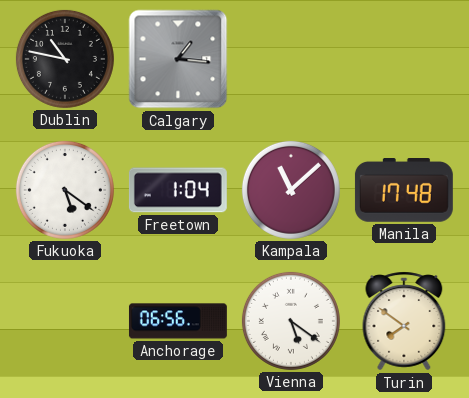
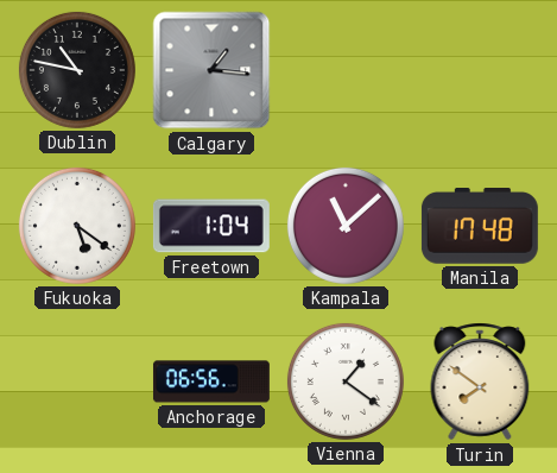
Vienna: 5:21 -> 1:21
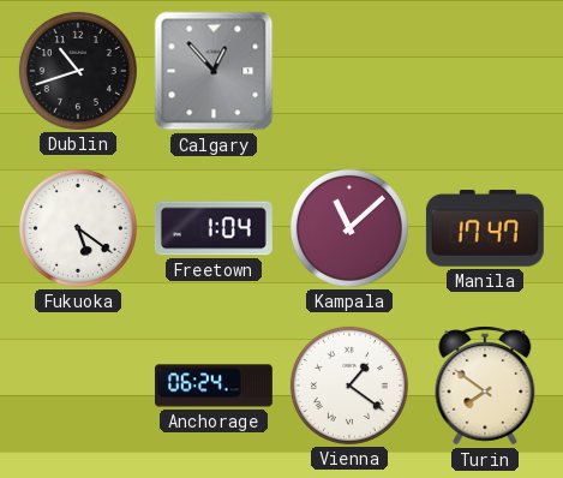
Dublin: 10:47 -> 10:42
Calgary: 1:16 -> 12:53
Manila: 17:48 -> 17:47
Anchorage: 06:56 -> 06:24
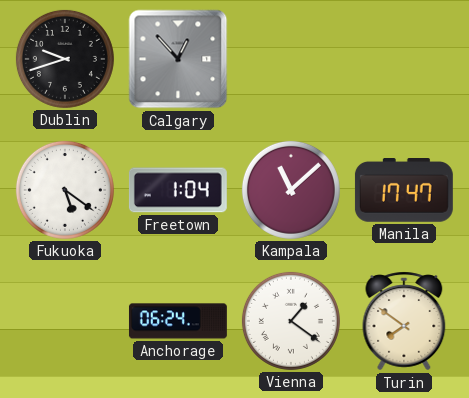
Dublin: 10:42 -> 9:42
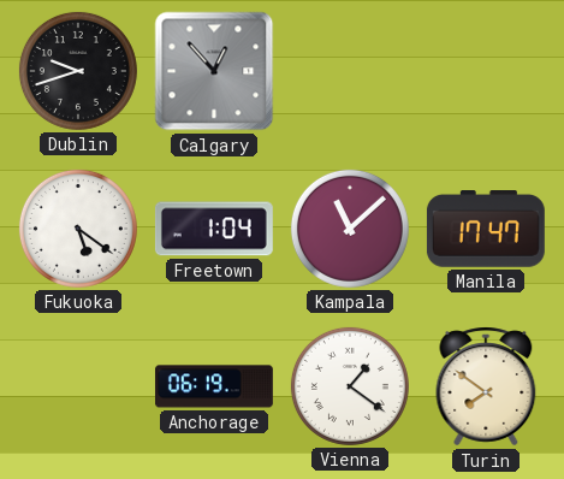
Anchorage: 06:24 -> 06:19
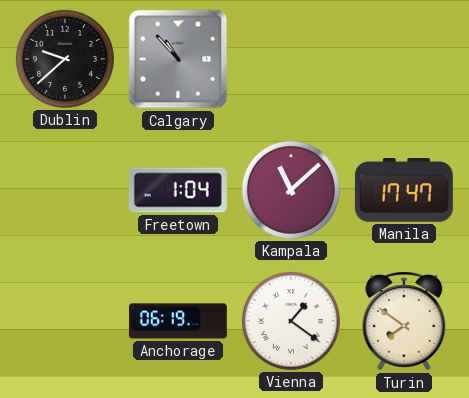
Dublin: 9:42 -> 9:38
Calgary: 12:53 -> 10:53
Fukuoka: 5:21 -> none
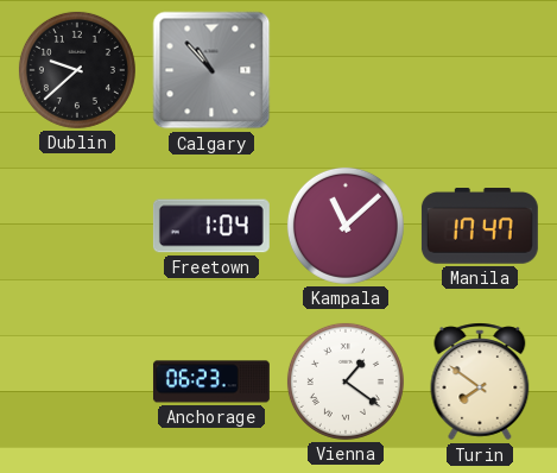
Anchorage: 06:19 -> 06:23
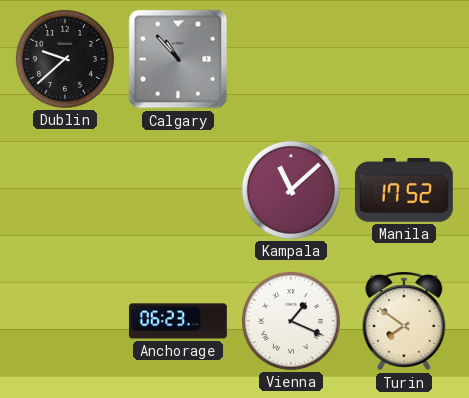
Freetown: 1:04 -> none
Manila: 17:47 -> 17:52
Vienna: 1:21 -> 1:19
